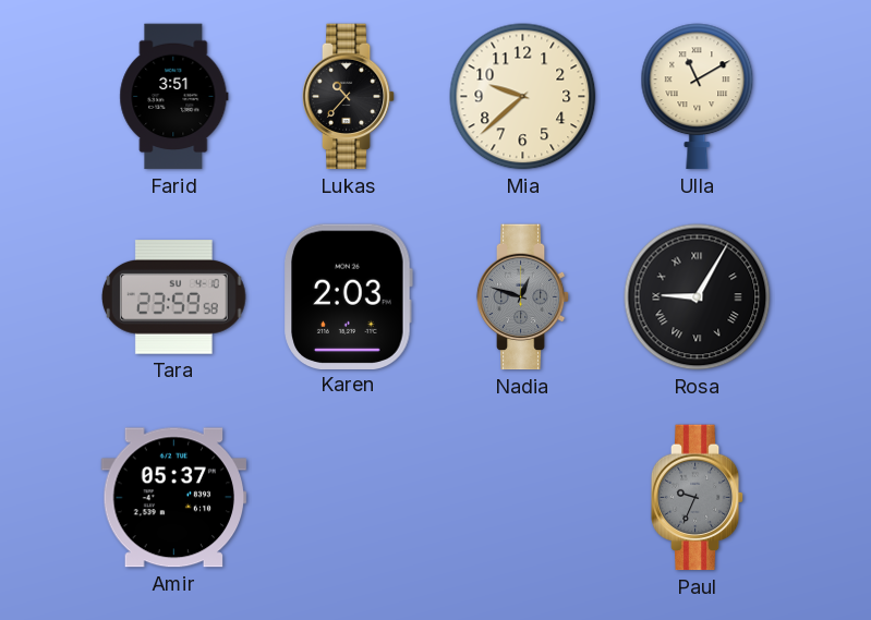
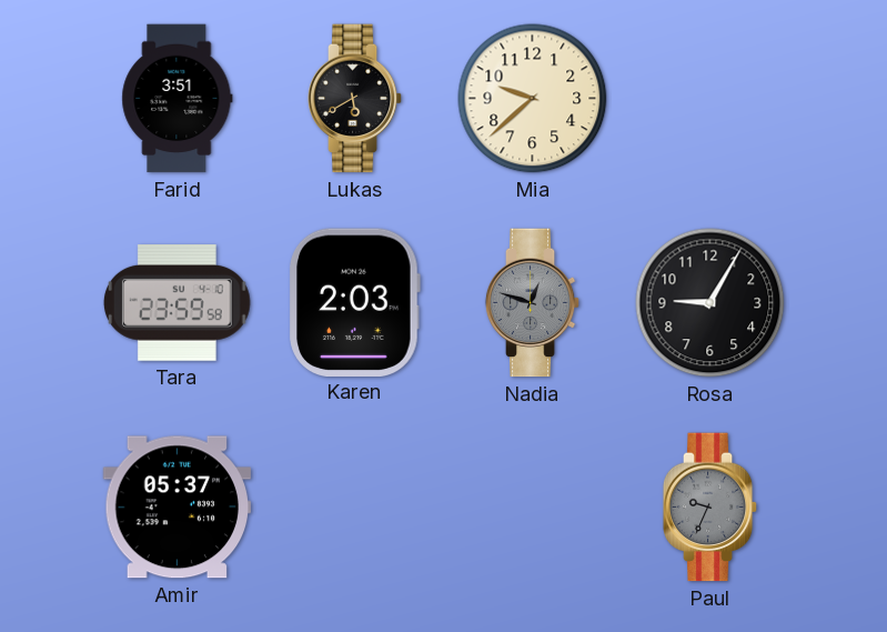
Lukas: 10:37 -> 5:40
Ulla: 11:10 -> none
Rosa numerals: Roman -> Arabic
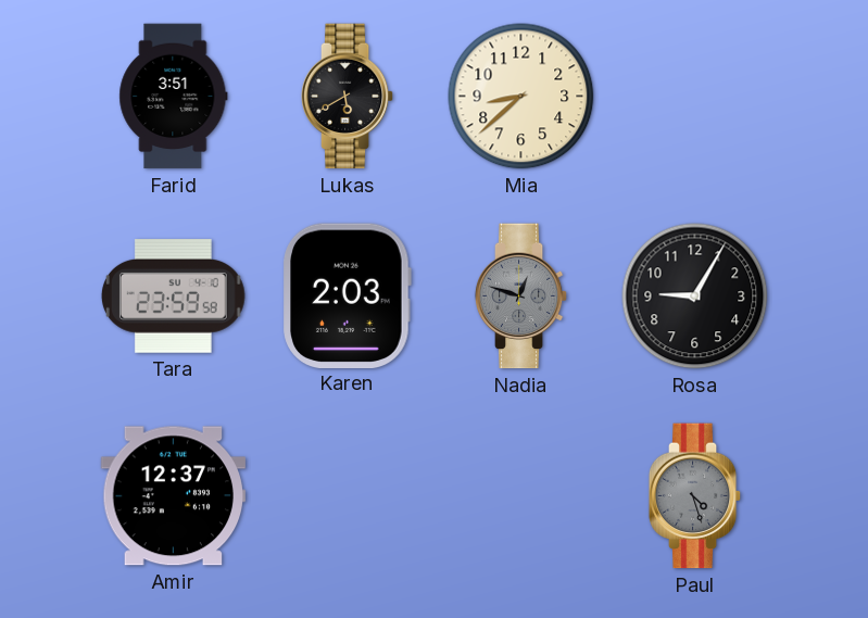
Mia: 9:38 -> 8:38
Amir: 05:37 -> 12:37
Paul: 9:34 -> 4:27
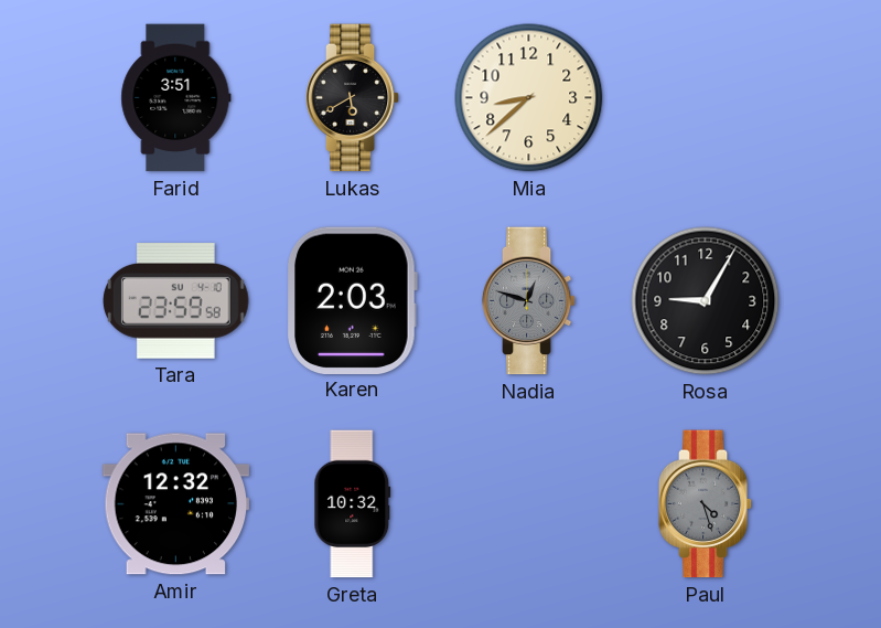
Amir: 12:37 -> 12:32
Greta: none -> 10:32
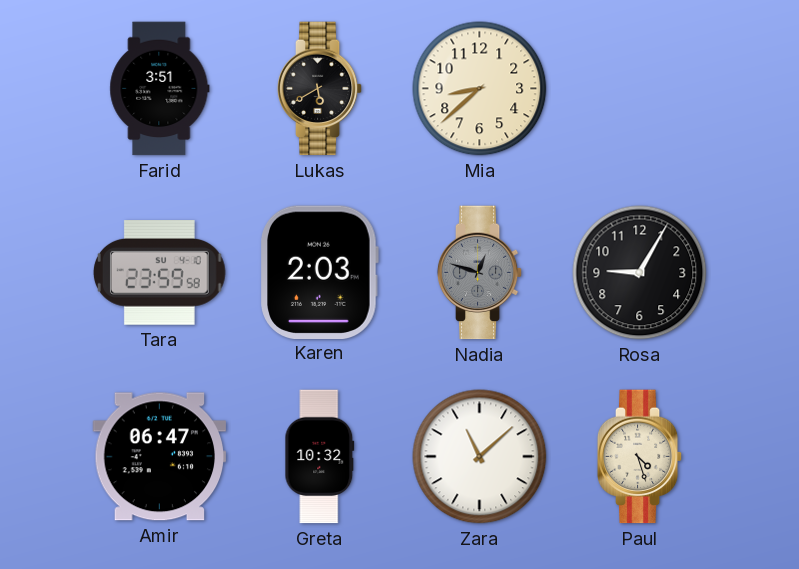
Amir: 12:32 -> 06:47
Zara: none -> 11:08
Paul dial: grey -> cream
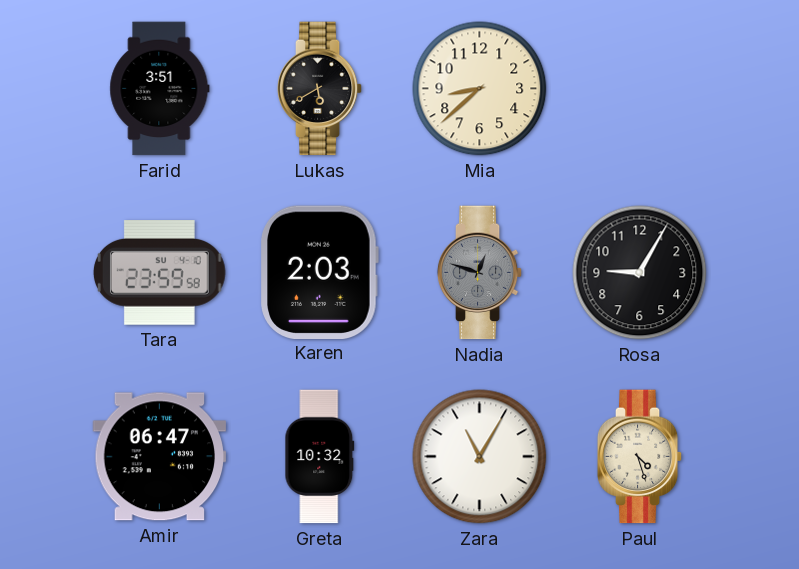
Zara: 11:08 -> 11:05
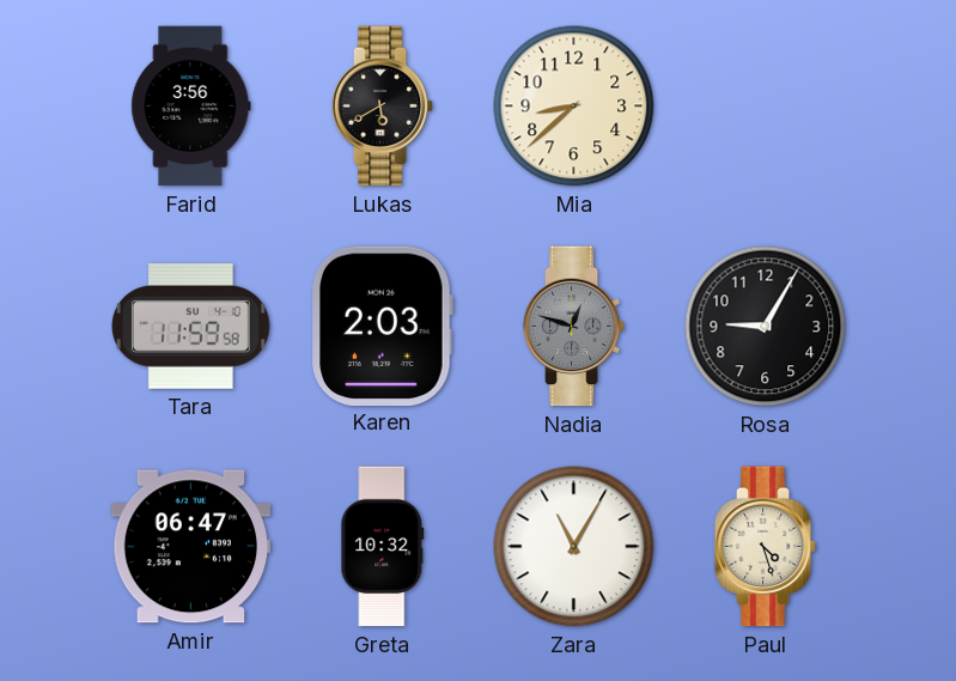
Farid: 3:51 -> 3:56
Tara: 23:59 -> 11:59
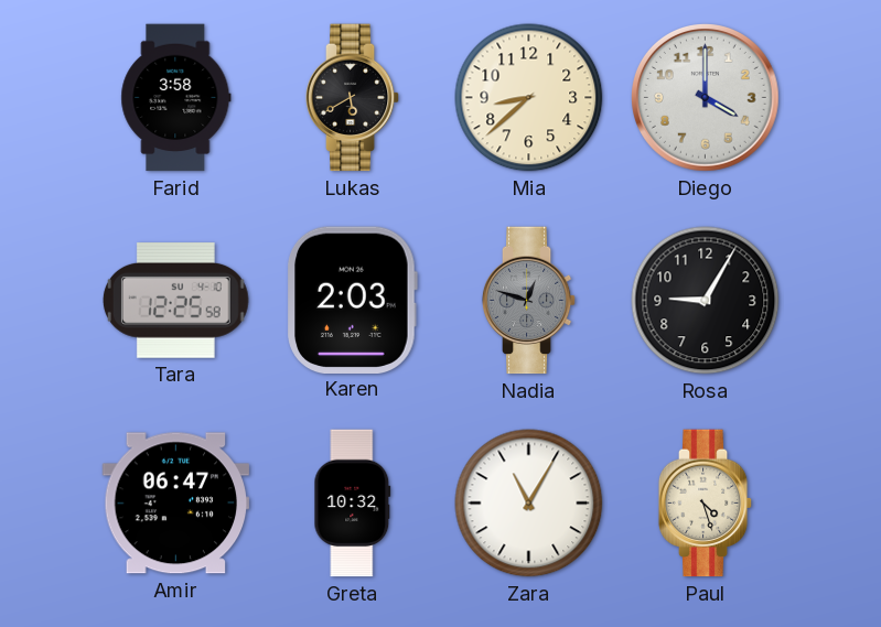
Farid: 3:56 -> 3:58
Diego: none -> 4:00
Tara: 11:59 -> 12:25
